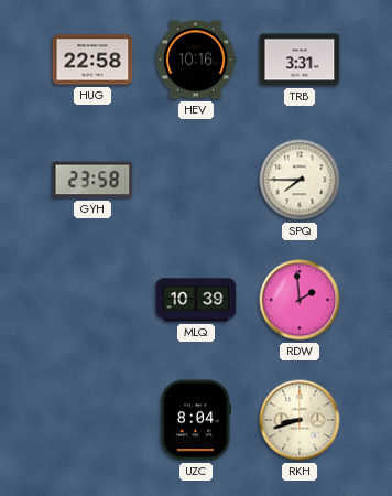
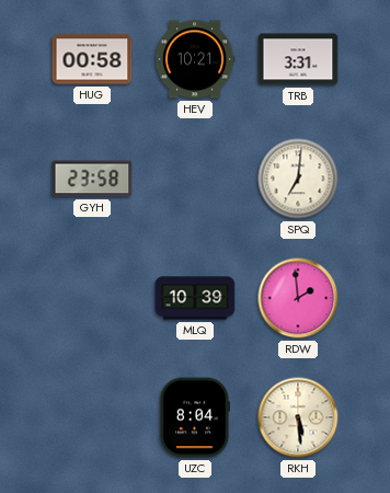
HUG: 22:58 -> 00:58
HEV: 10:16 -> 10:21
SPQ: 7:45 -> 7:01
RKH: 8:42 -> 5:29
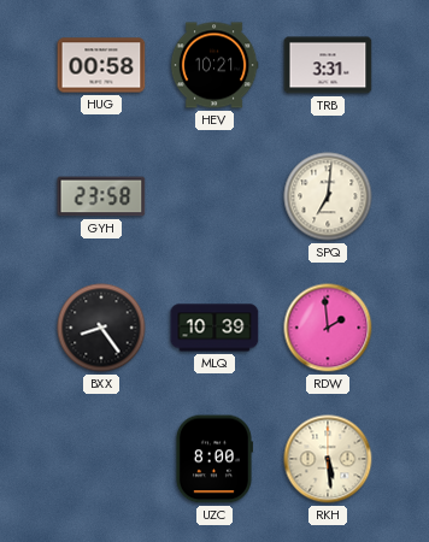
BXX: none -> 8:24
UZC: 8:04 -> 8:00
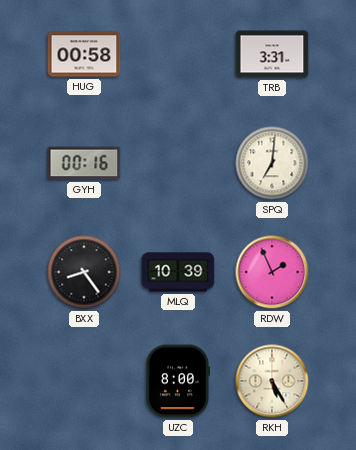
HEV: 10:21 -> none
GYH: 23:58 -> 00:16
RDW: 1:59 -> 1:56
RKH: 5:29 -> 5:25
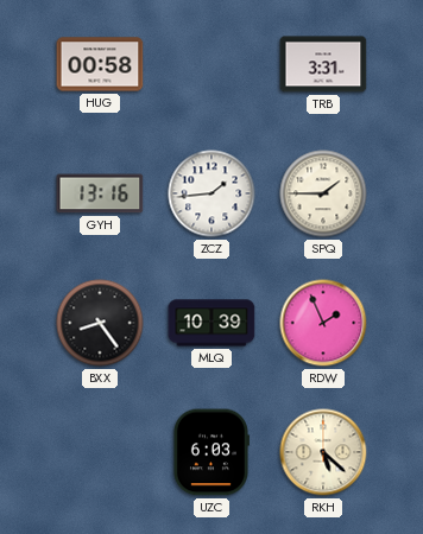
GYH: 00:16 -> 13:16
ZCZ: none -> 1:44
SPQ: 7:01 -> 1:45
UZC: 8:00 -> 6:03
RKH: 5:25 -> 5:22
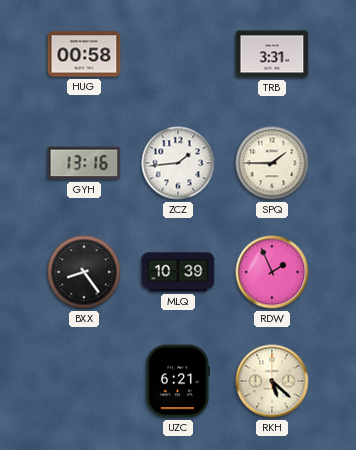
UZC: 6:03 -> 6:21
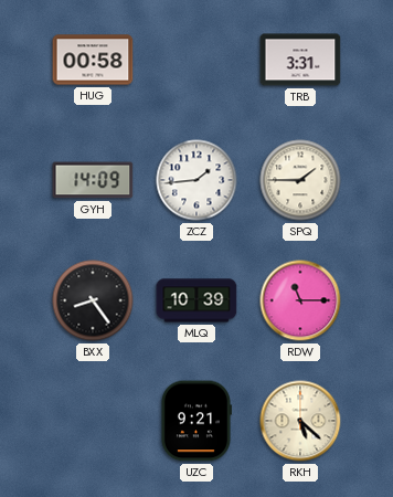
GYH: 13:16 -> 14:09
RDW: 1:56 -> 11:15
UZC: 6:21 -> 9:21
